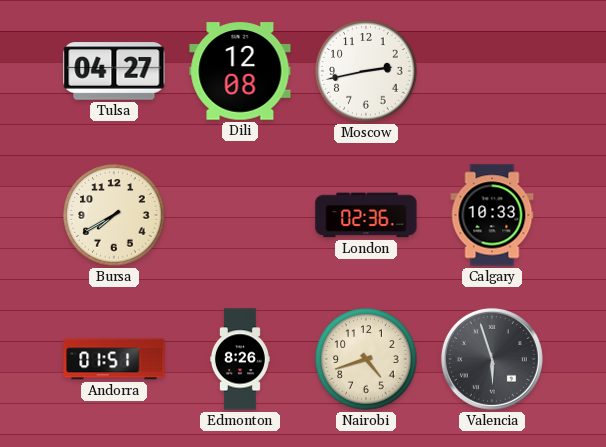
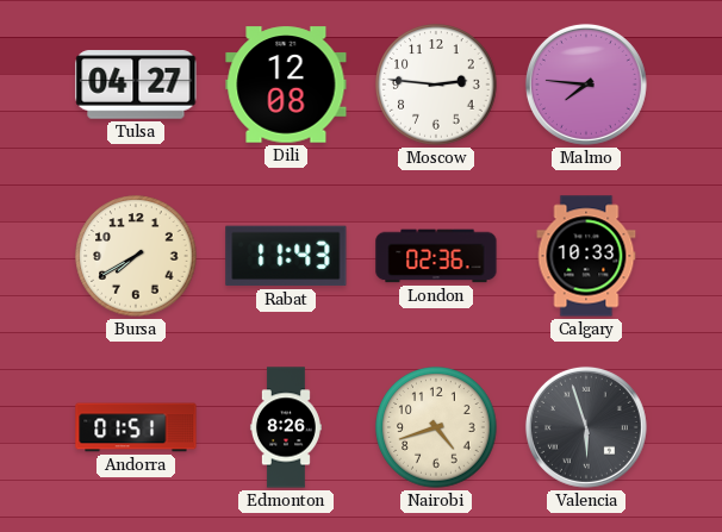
Moscow: 2:43 -> 2:46
Malmo: none -> 7:46
Rabat: none -> 11:43
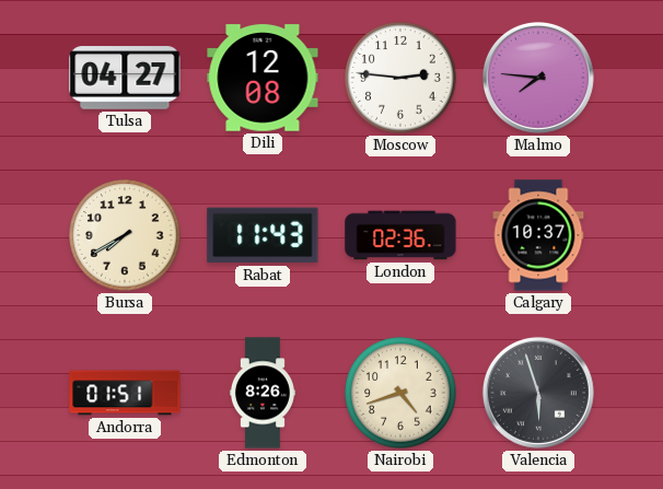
Calgary: 10:33 -> 10:37
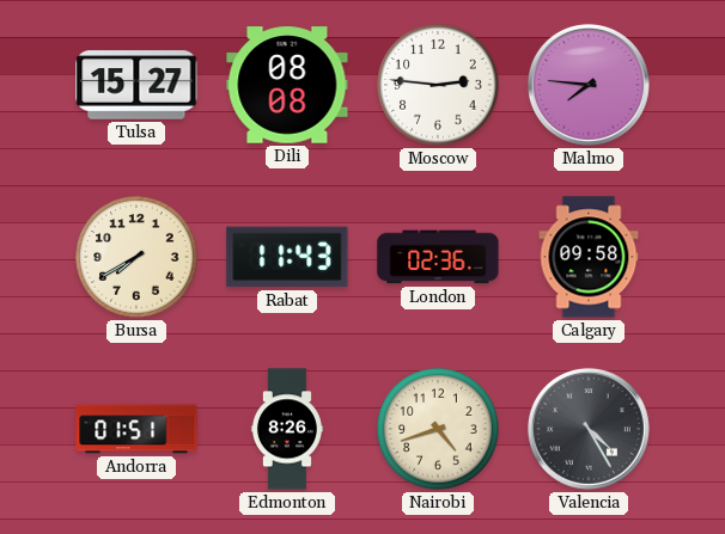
Tulsa: 04:27 -> 15:27
Dili: 12:08 -> 08:08
Calgary: 10:37 -> 09:58
Valencia: 5:57 -> 4:25
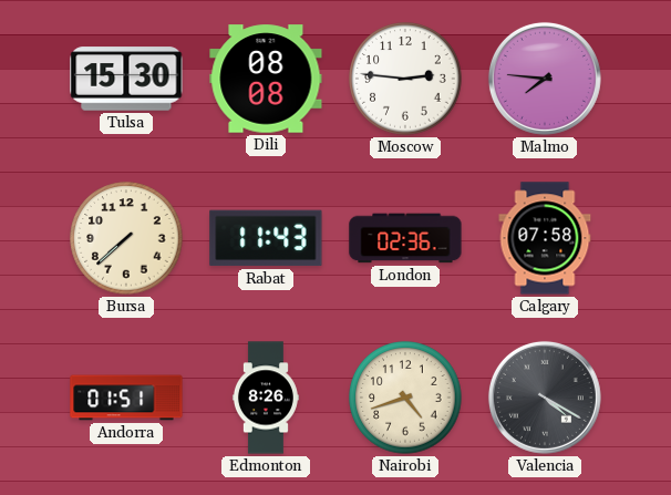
Tulsa: 15:27 -> 15:30
Bursa: 7:40 -> 7:38
Calgary: 09:58 -> 07:58
Valencia: 4:25 -> 4:20
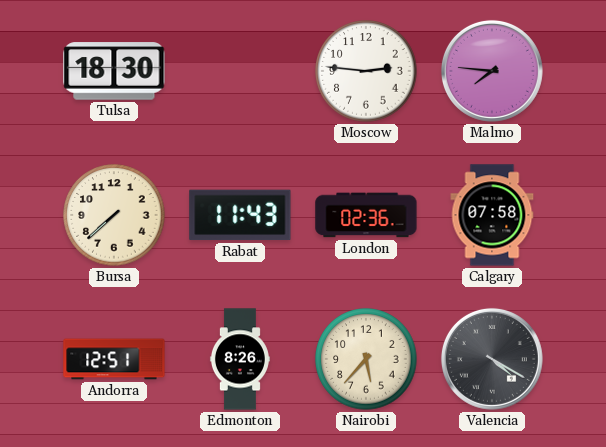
Tulsa: 15:30 -> 18:30
Dili: 08:08 -> none
Andorra: 01:51 -> 12:51
Nairobi: 4:42 -> 5:37
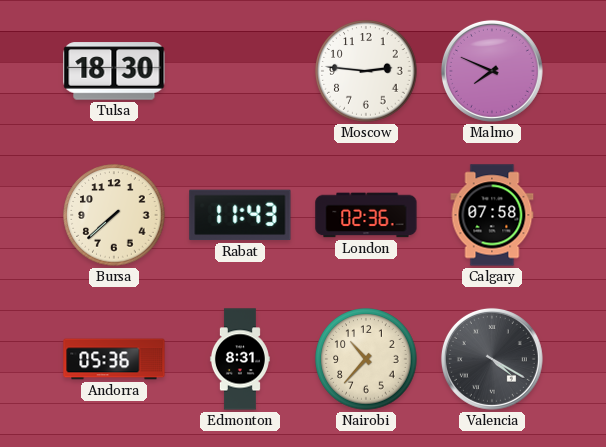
Malmo: 7:46 -> 7:49
Andorra: 12:51 -> 05:36
Edmonton: 8:26 -> 8:31
Nairobi: 5:37 -> 10:37
